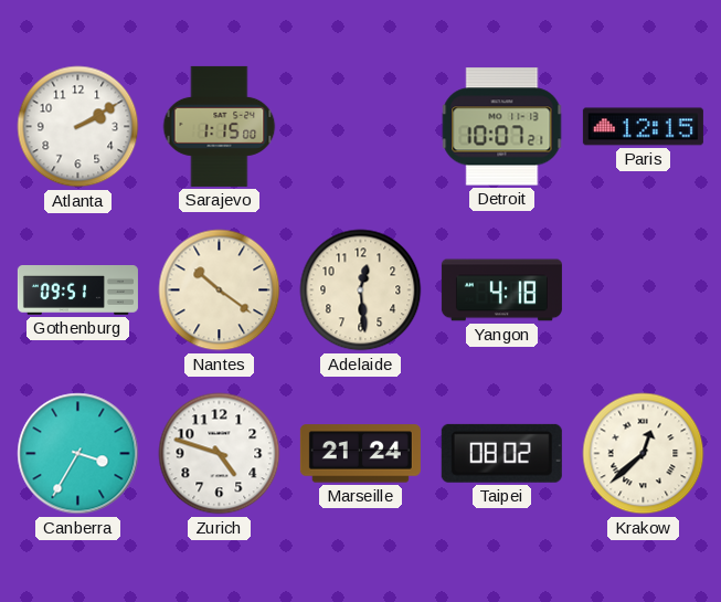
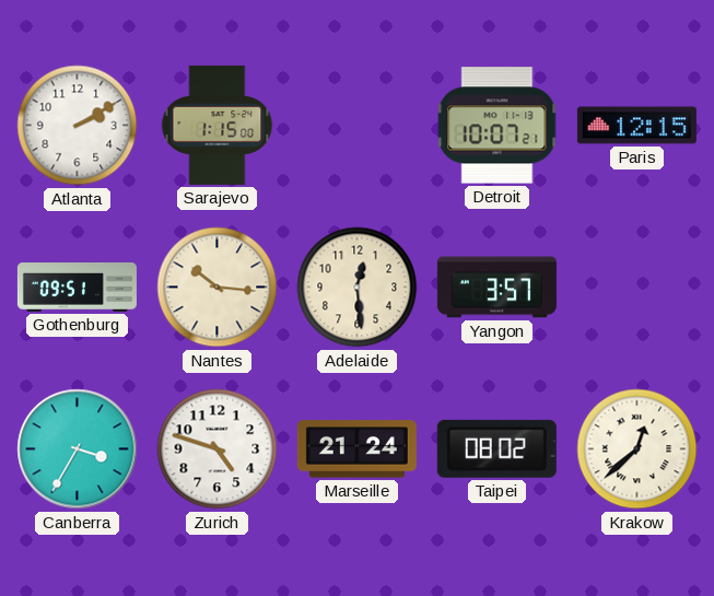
Nantes: 10:21 -> 10:16
Yangon: 4:18 -> 3:57
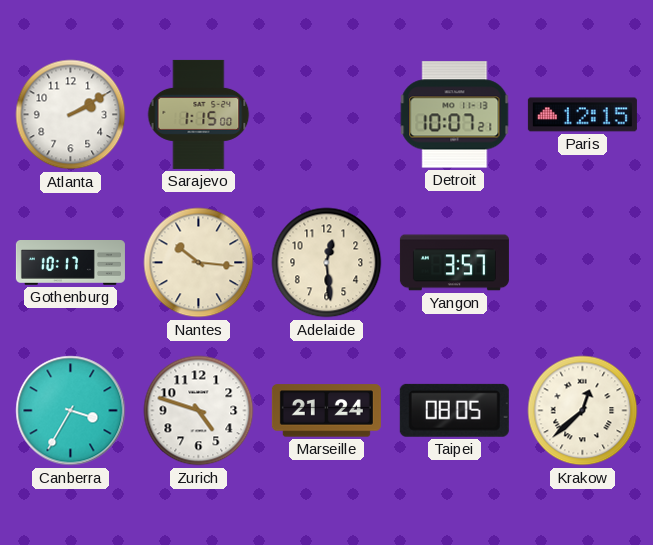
Gothenburg: 09:51 -> 10:17
Taipei: 08:02 -> 08:05
